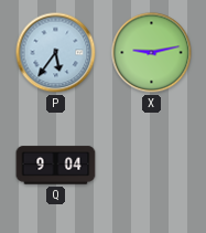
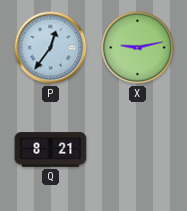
P: 5:36 -> 12:36
Q: 9:04 -> 8:21
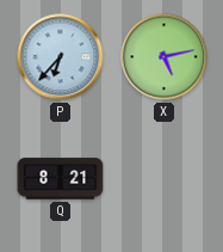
P: 12:36 -> 6:37
X: 9:13 -> 5:13
